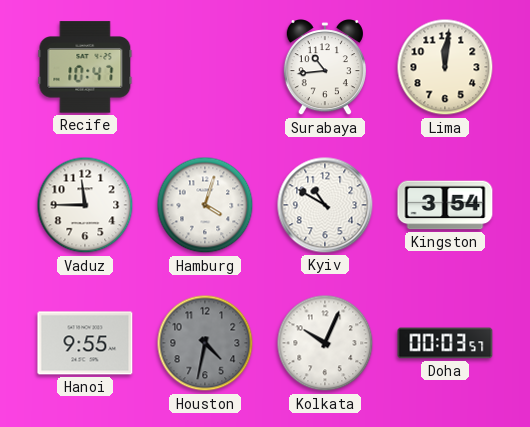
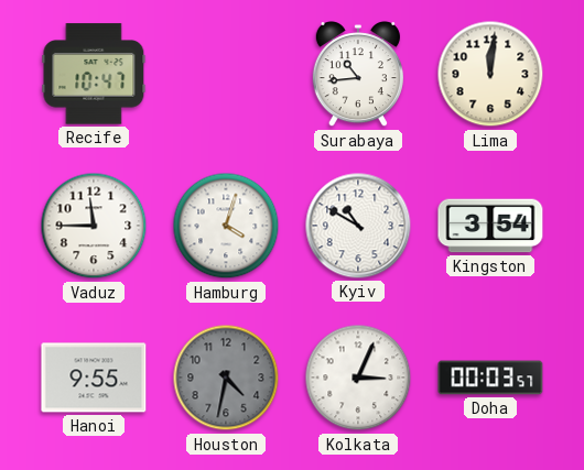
Kolkata: 10:04 -> 3:04
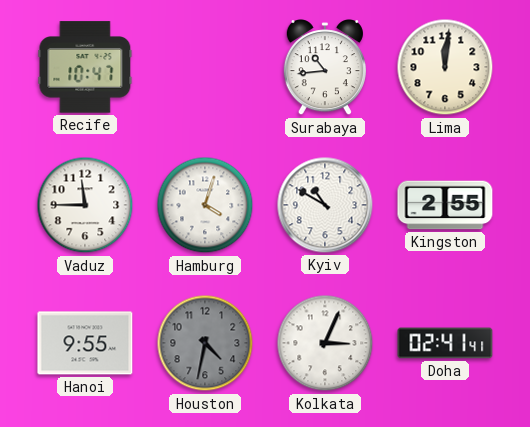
Kingston: 3:54 -> 2:55
Doha: 00:03 -> 02:41
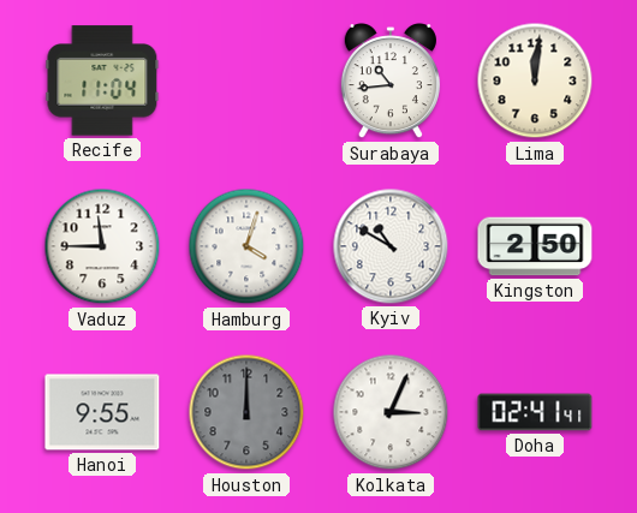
Recife: 10:47 -> 11:04
Kingston: 2:55 -> 2:50
Houston: 4:32 -> 12:00
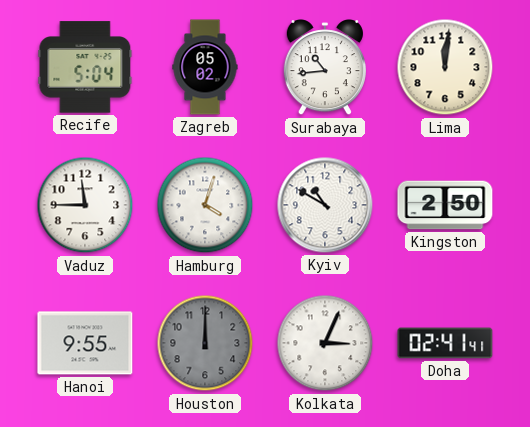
Recife: 11:04 -> 5:04
Zagreb: none -> 05:02
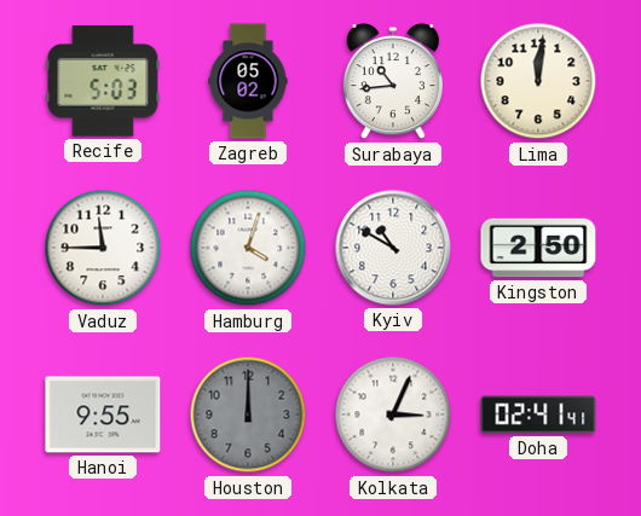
Recife: 5:04 -> 5:03
